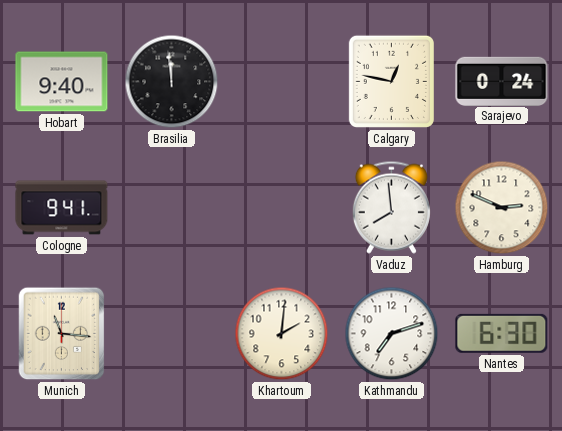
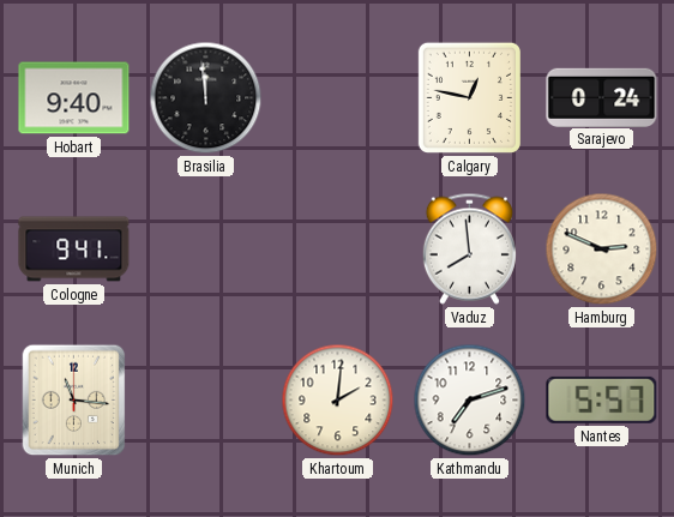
Nantes: 6:30 -> 5:57
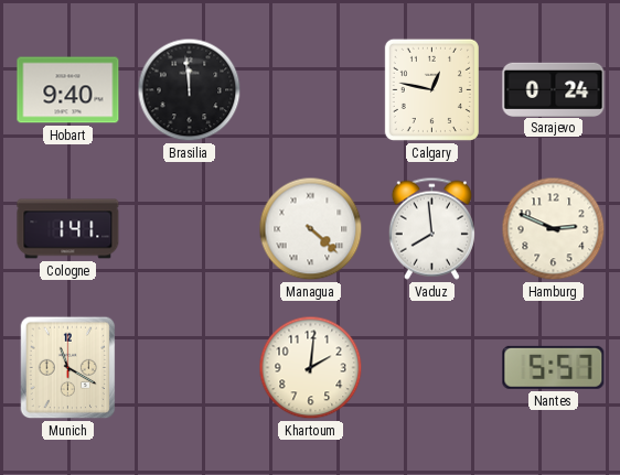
Cologne: 9:41 -> 1:41
Managua: none -> 4:22
Munich: 11:16 -> 11:20
Kathmandu: 7:12 -> none
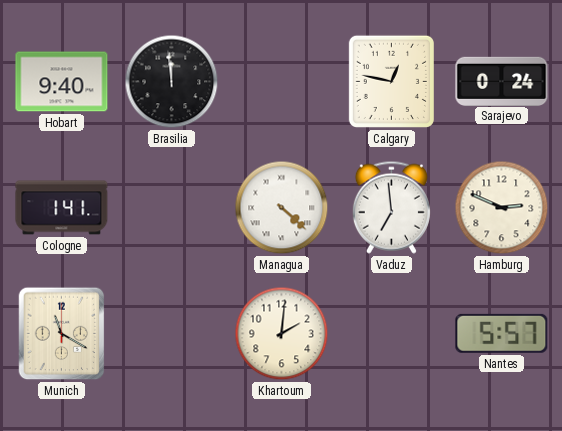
Vaduz: 7:59 -> 6:59
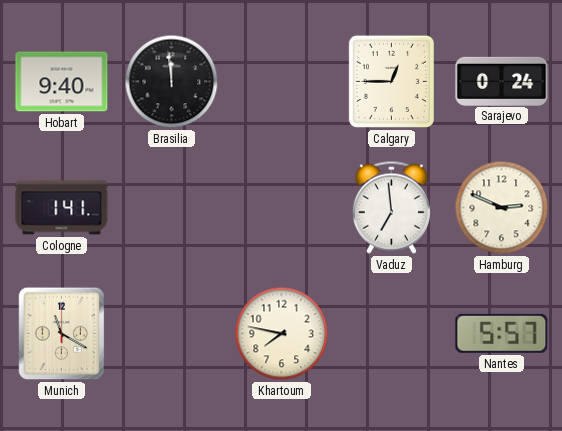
Calgary: 12:47 -> 12:45
Managua: 4:22 -> none
Khartoum: 2:01 -> 7:47
